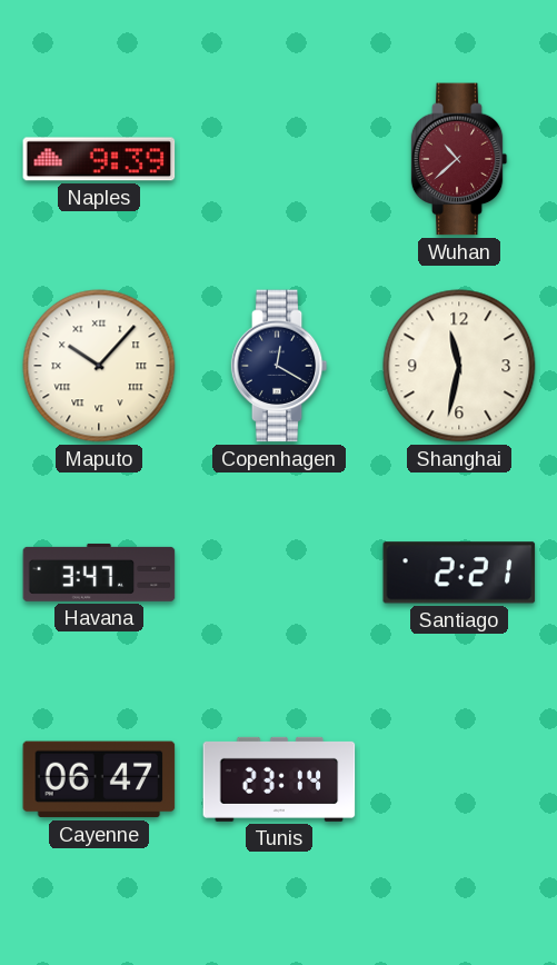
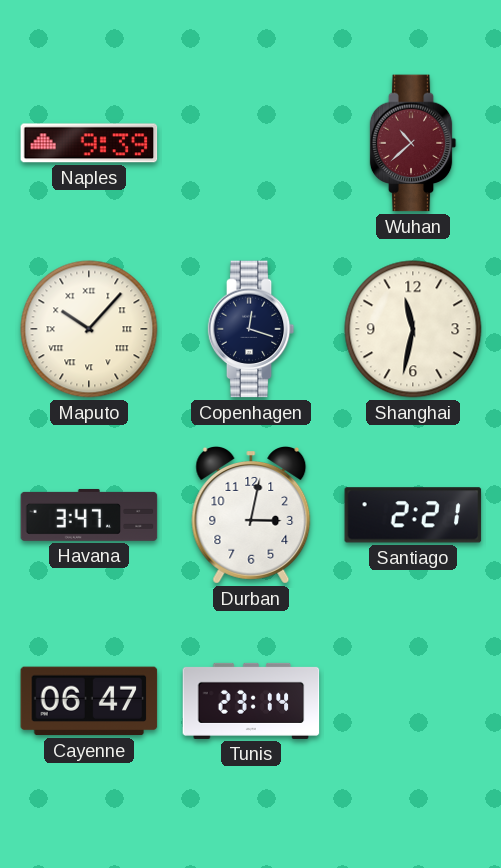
Copenhagen: 12:20 -> 12:18
Durban: none -> 3:02
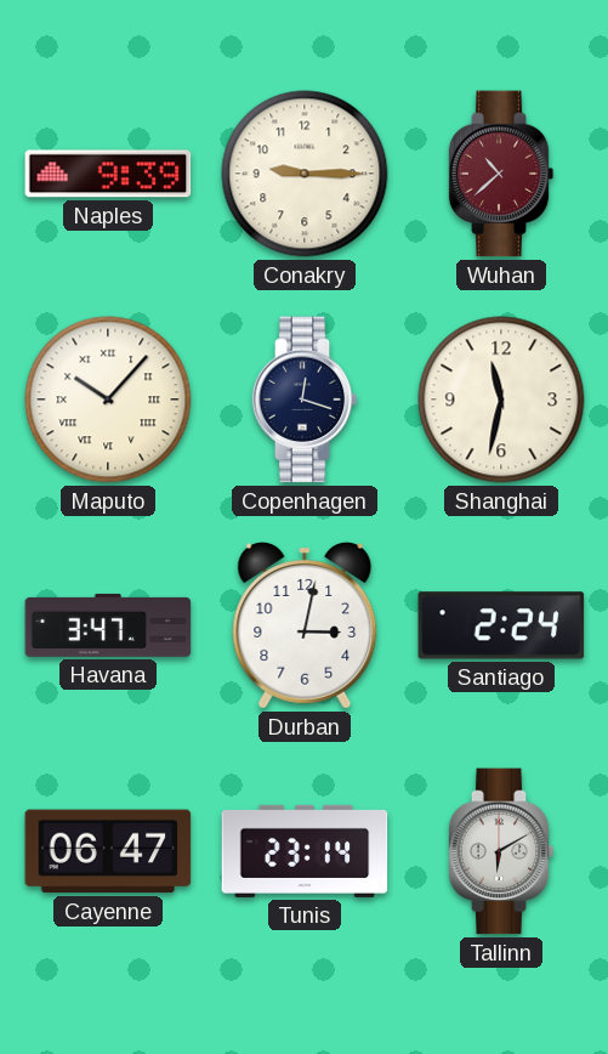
Conakry: none -> 9:15
Santiago: 2:21 -> 2:24
Tallinn: none -> 6:10
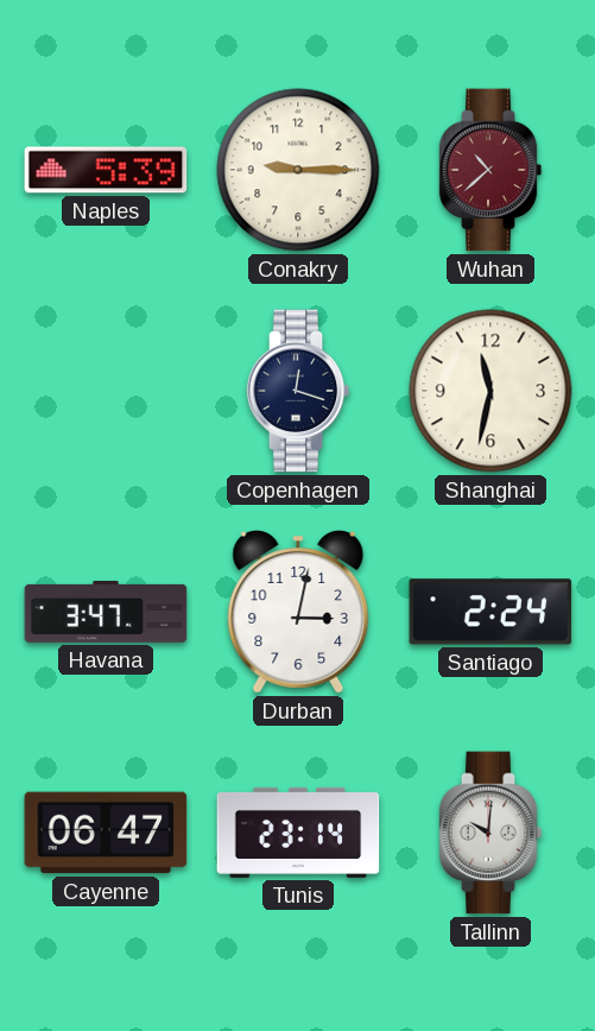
Naples: 9:39 -> 5:39
Maputo: 10:07 -> none
Tallinn: 6:10 -> 10:01
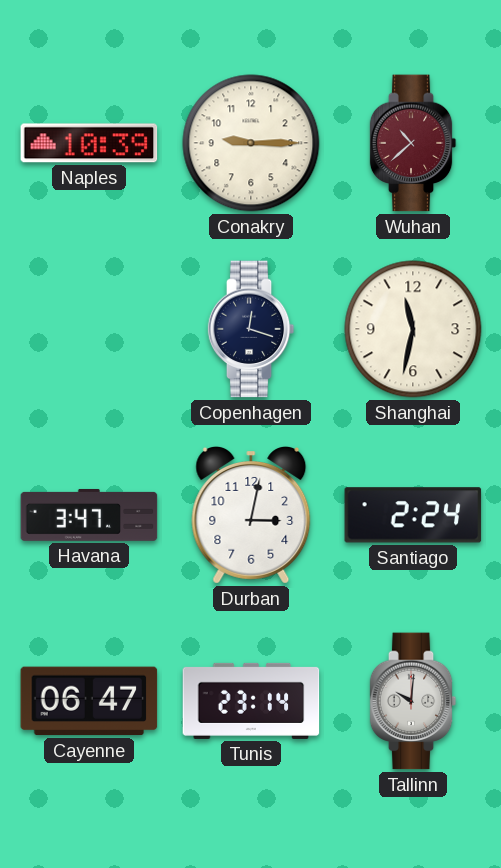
Naples: 5:39 -> 10:39
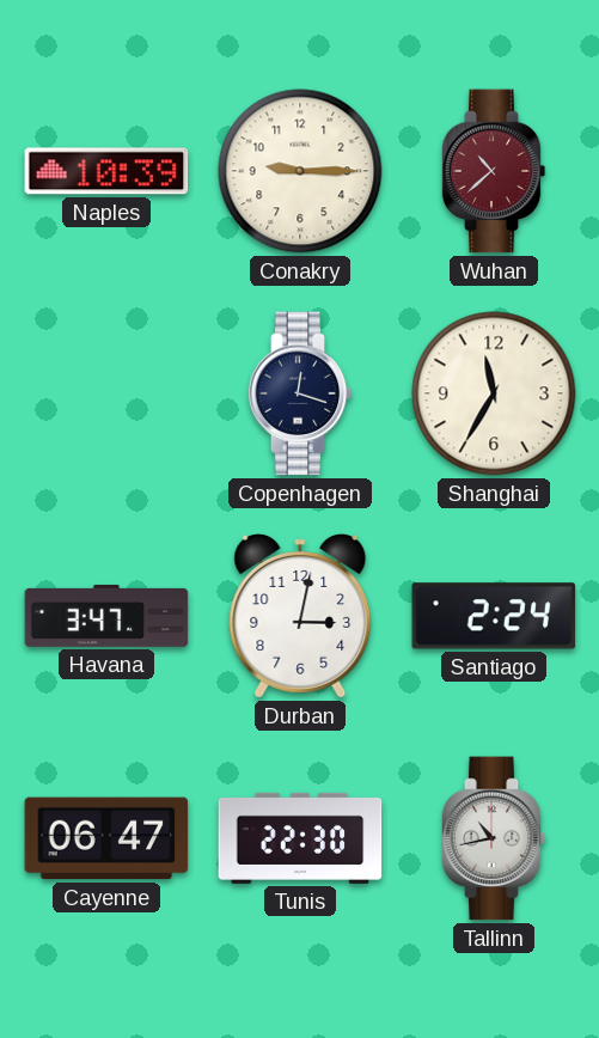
Shanghai: 11:32 -> 11:35
Tunis: 23:14 -> 22:30
Tallinn: 10:01 -> 10:43
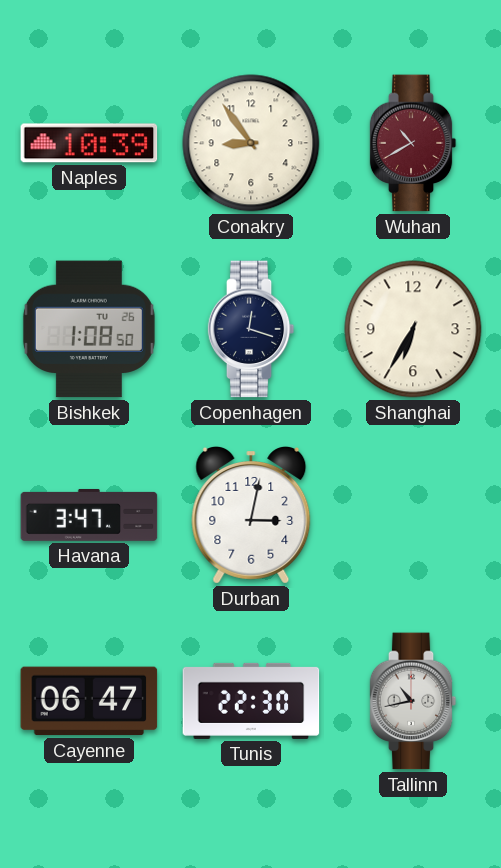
Conakry: 9:15 -> 8:54
Wuhan: 10:38 -> 10:40
Bishkek: none -> 1:08
Shanghai: 11:35 -> 6:35
Santiago: 2:24 -> none
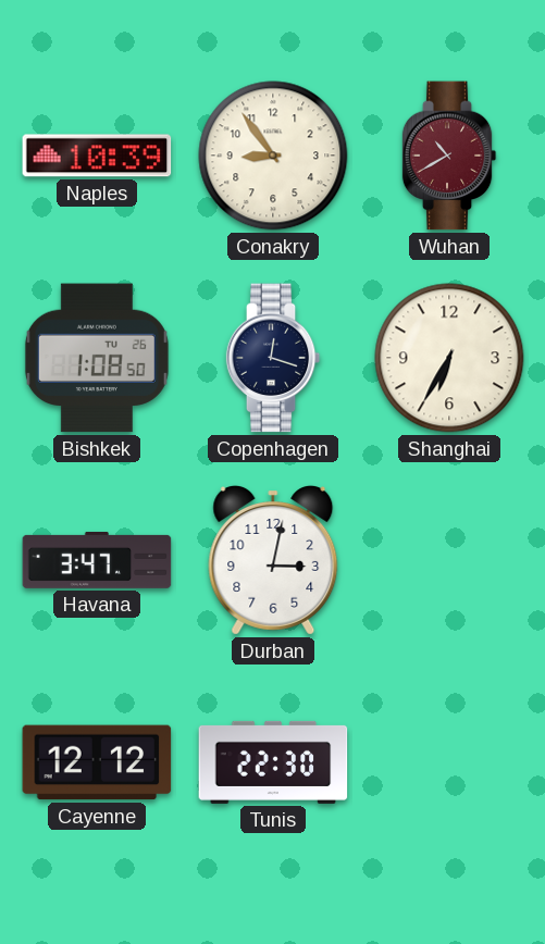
Cayenne: 06:47 -> 12:12
Tallinn: 10:43 -> none
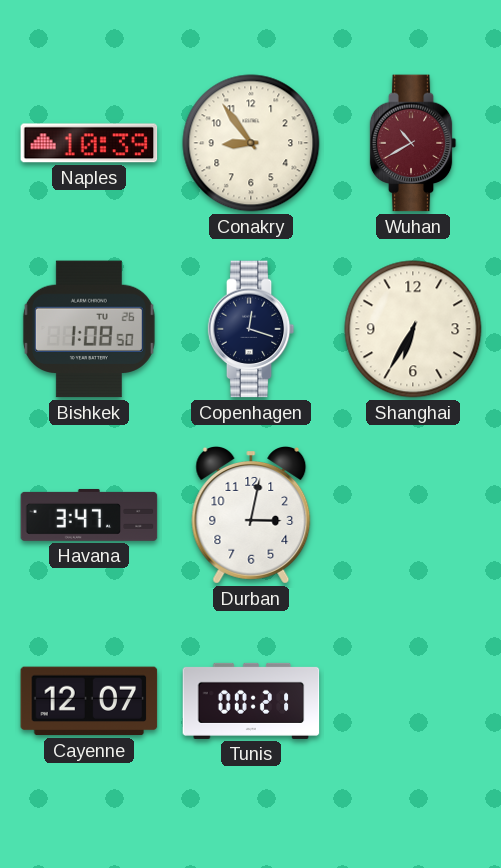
Cayenne: 12:12 -> 12:07
Tunis: 22:30 -> 00:21
